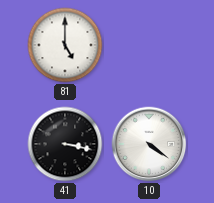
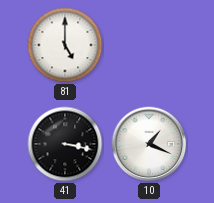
10: 4:21 -> 1:19
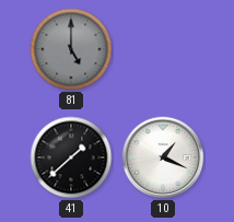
81 dial: white -> grey
41: 3:17 -> 1:38
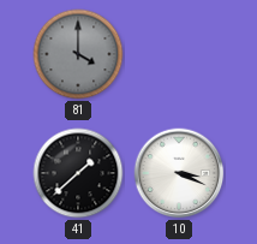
81: 5:00 -> 4:00
10: 1:19 -> 3:19
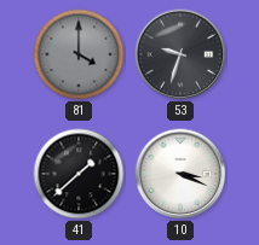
53: none -> 9:33
